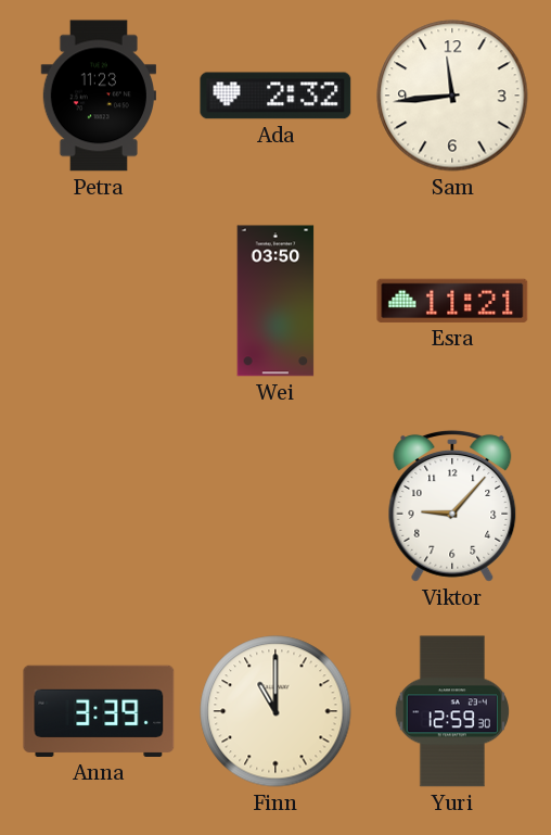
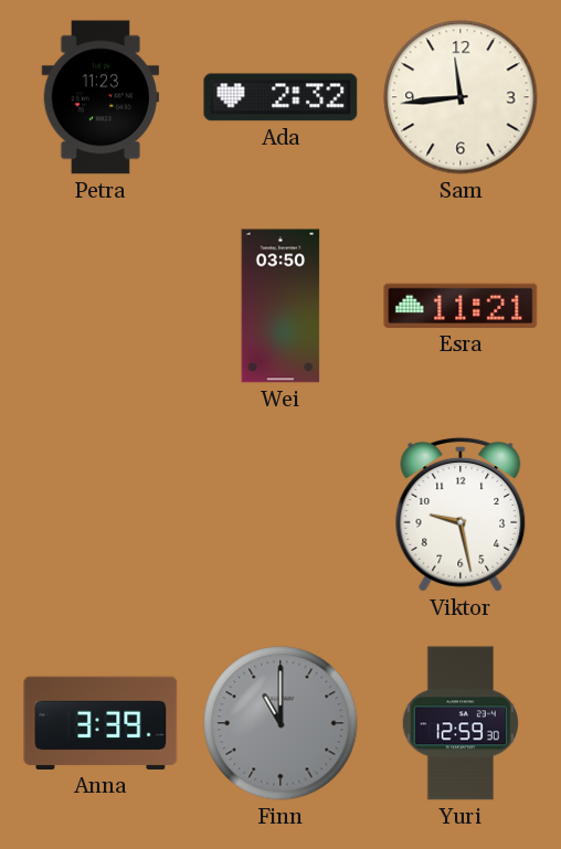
Viktor: 9:07 -> 9:28
Finn dial: cream -> grey
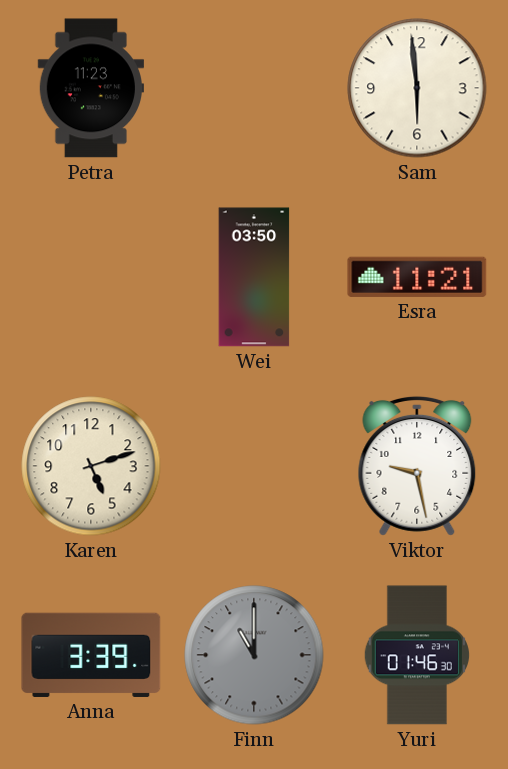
Ada: 2:32 -> none
Sam: 11:44 -> 5:59
Karen: none -> 5:12
Yuri: 12:59 -> 01:46
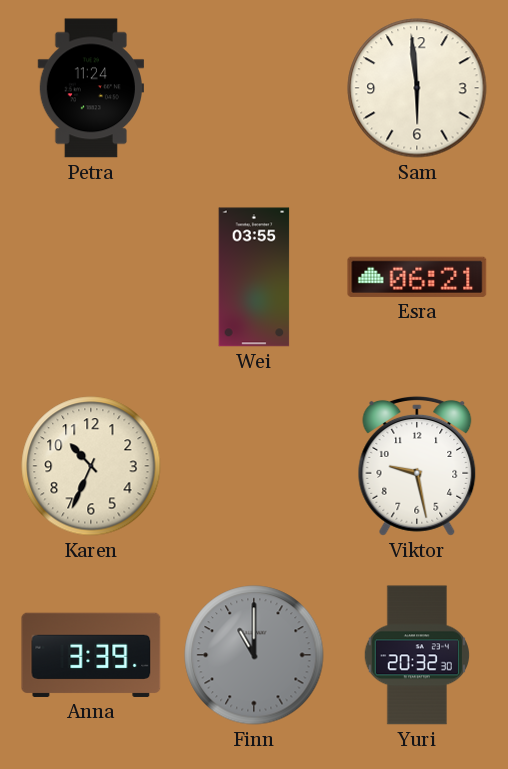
Petra: 11:23 -> 11:24
Wei: 03:50 -> 03:55
Esra: 11:21 -> 06:21
Karen: 5:12 -> 10:34
Yuri: 01:46 -> 20:32
